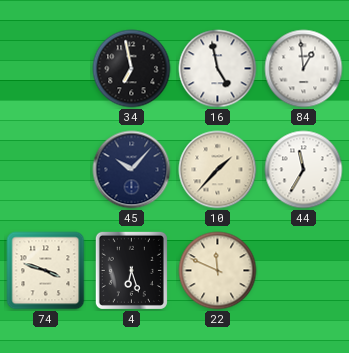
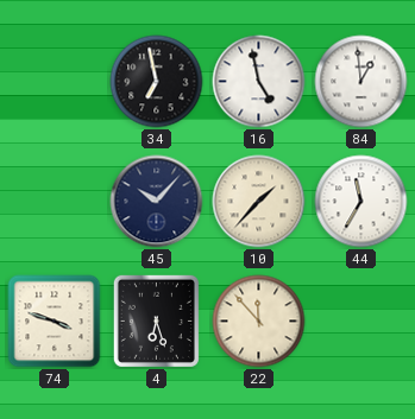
22: 11:49 -> 11:53
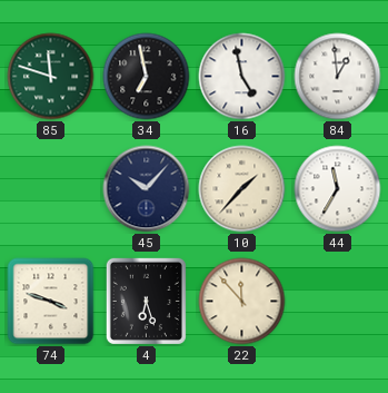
85: none -> 11:48
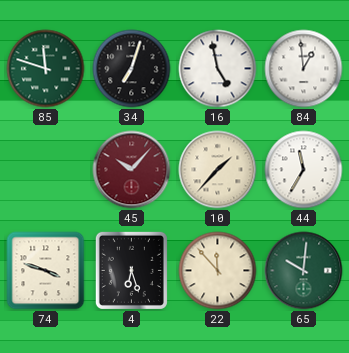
34: 6:58 -> 7:03
45 dial: navy -> burgundy
65: none -> 10:01
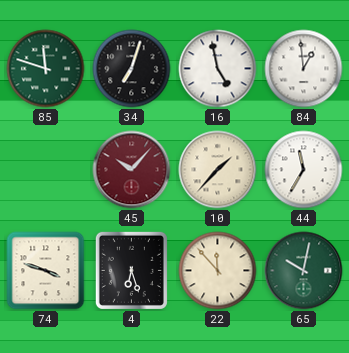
65: 10:01 -> 10:02
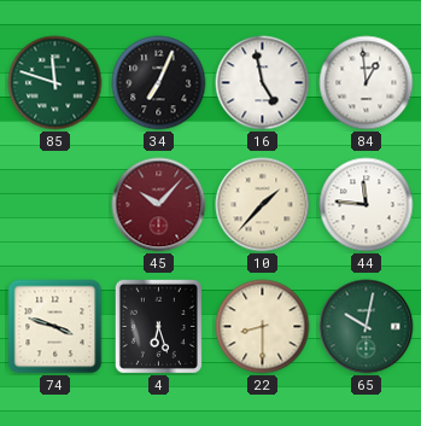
34: 7:03 -> 7:04
44: 11:35 -> 11:46
22: 11:53 -> 8:30
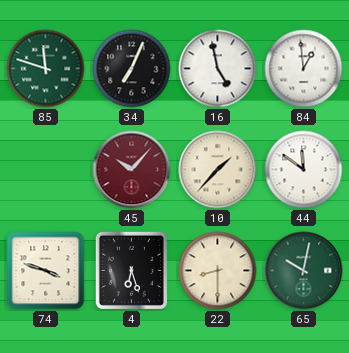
44: 11:46 -> 11:51
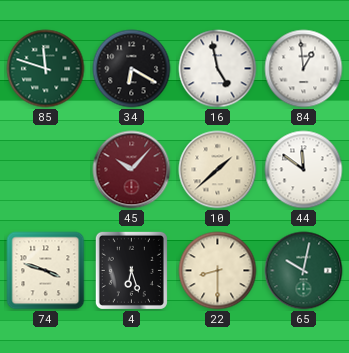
34: 7:04 -> 6:20
10: 1:37 -> 1:38
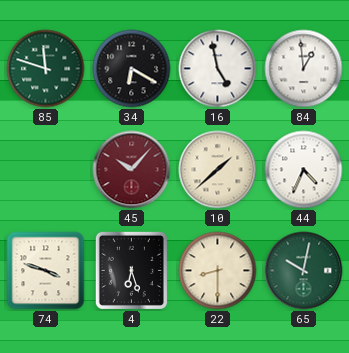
44: 11:51 -> 4:34
